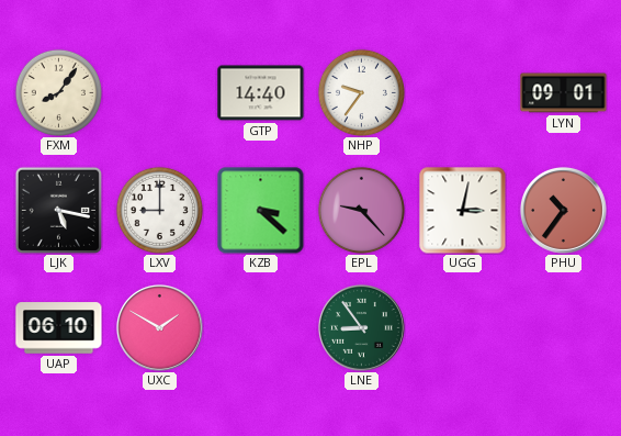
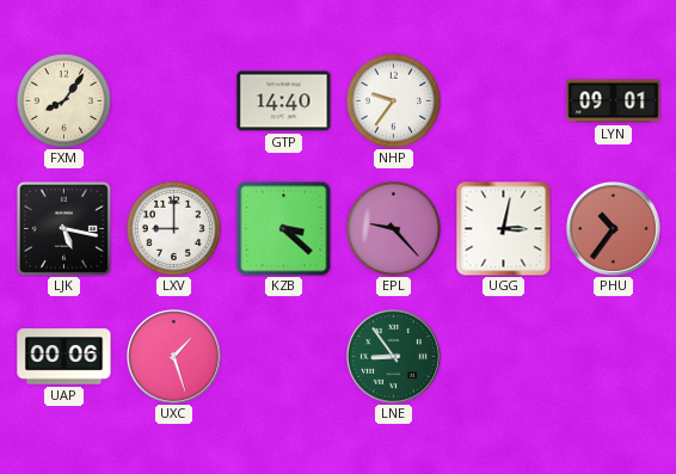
UAP: 06:10 -> 00:06
UXC: 1:50 -> 1:27
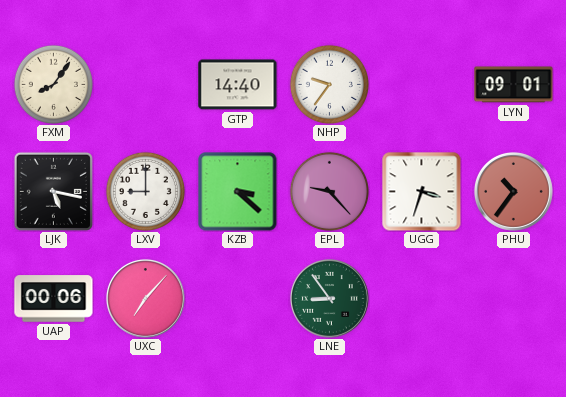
UGG: 3:02 -> 3:33
UXC: 1:27 -> 7:07
